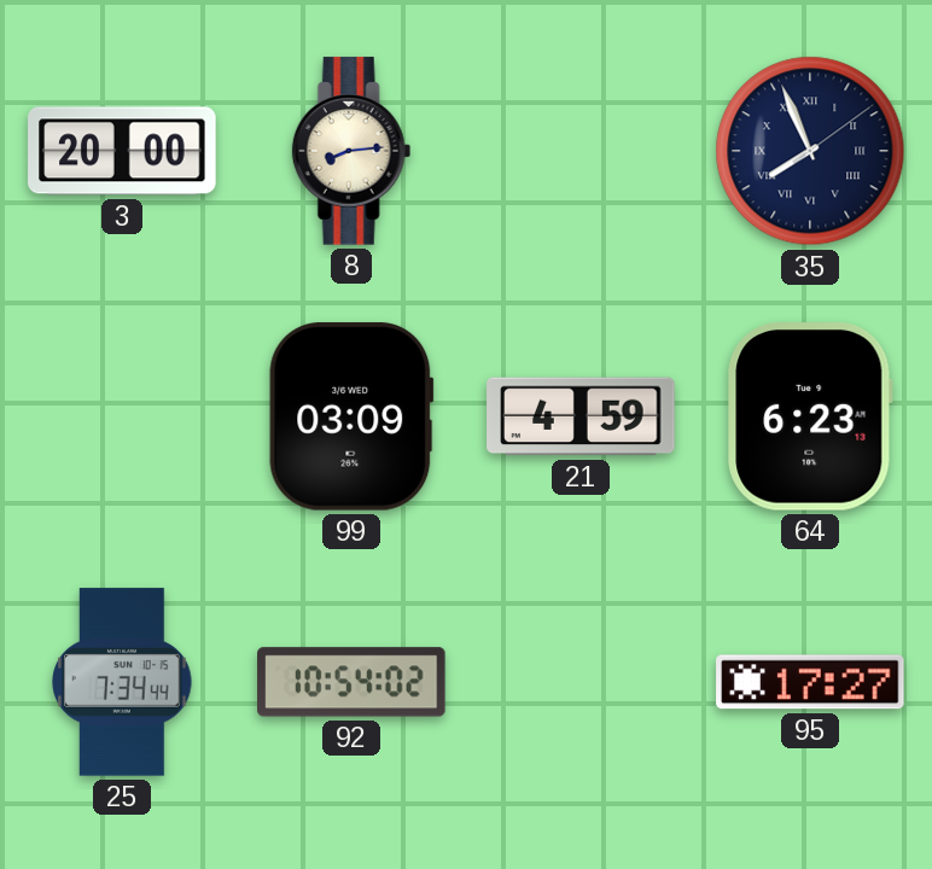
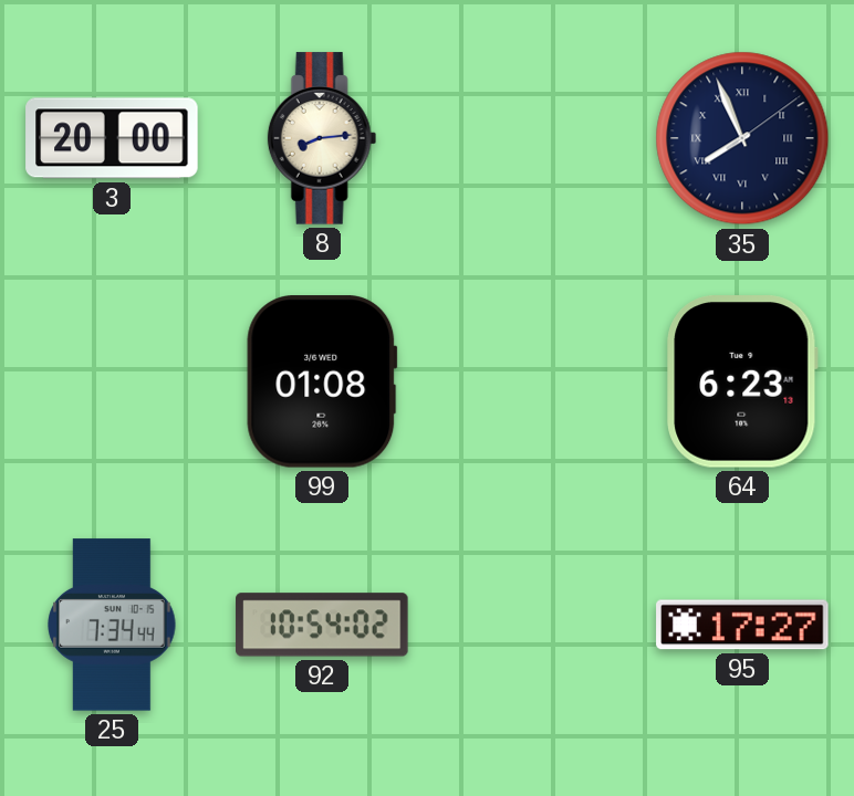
99: 03:09 -> 01:08
21: 4:59 -> none
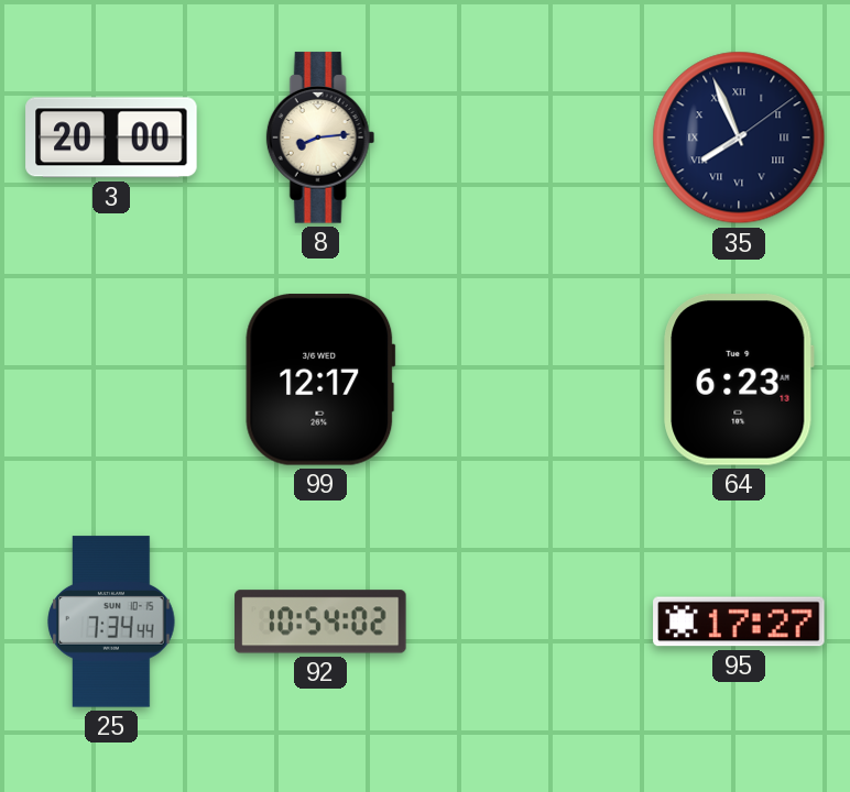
99: 01:08 -> 12:17
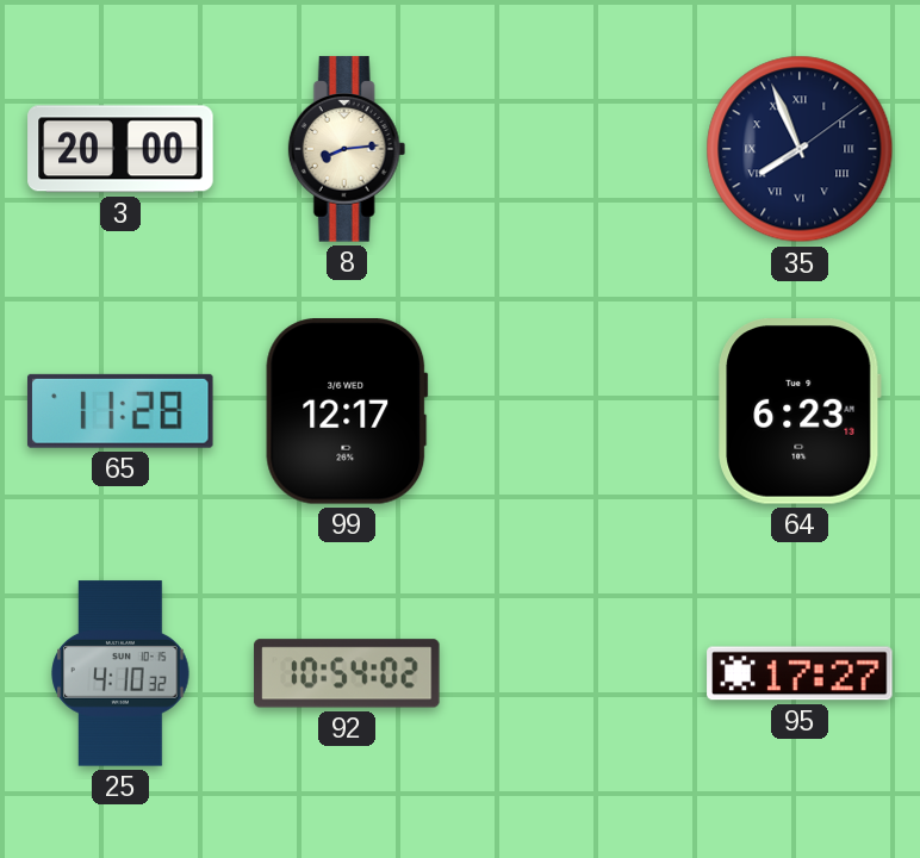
65: none -> 11:28
25: 7:34 -> 4:10
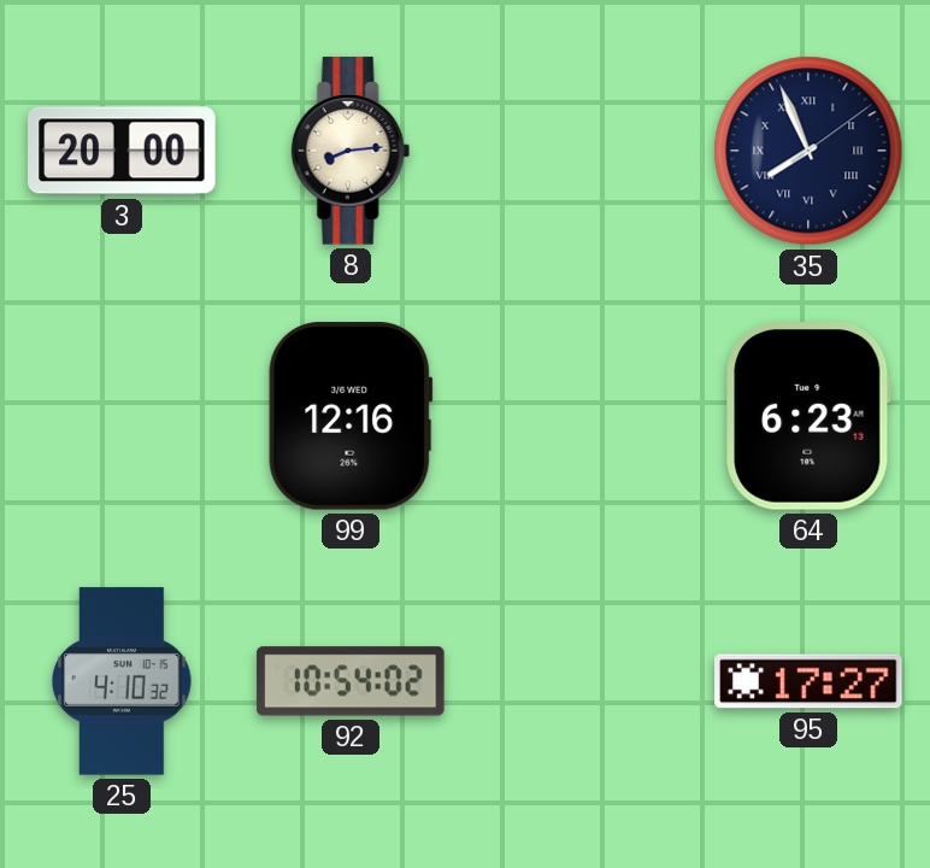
65: 11:28 -> none
99: 12:17 -> 12:16
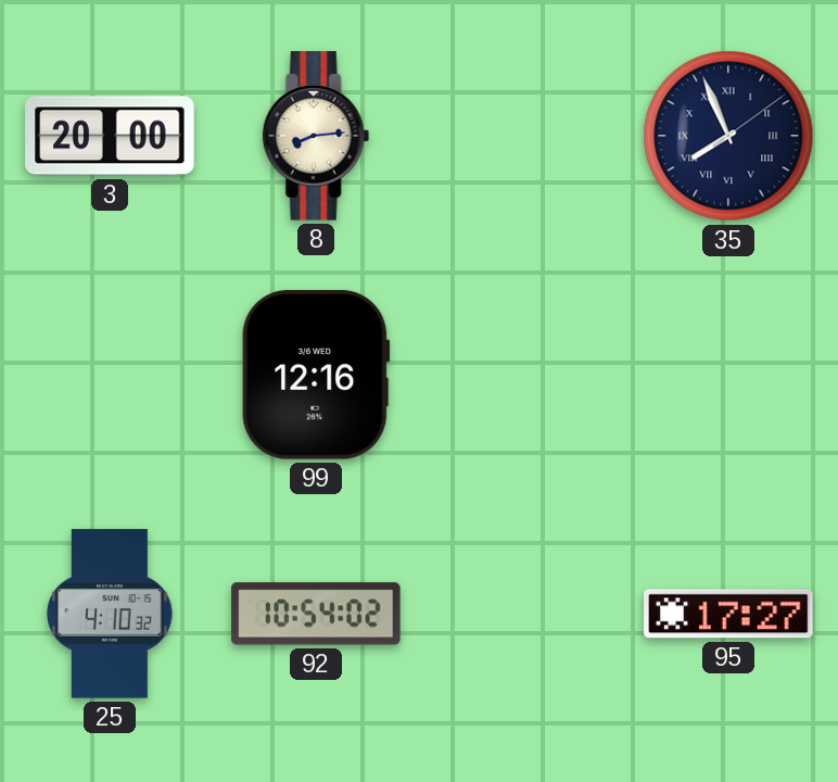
64: 6:23 -> none
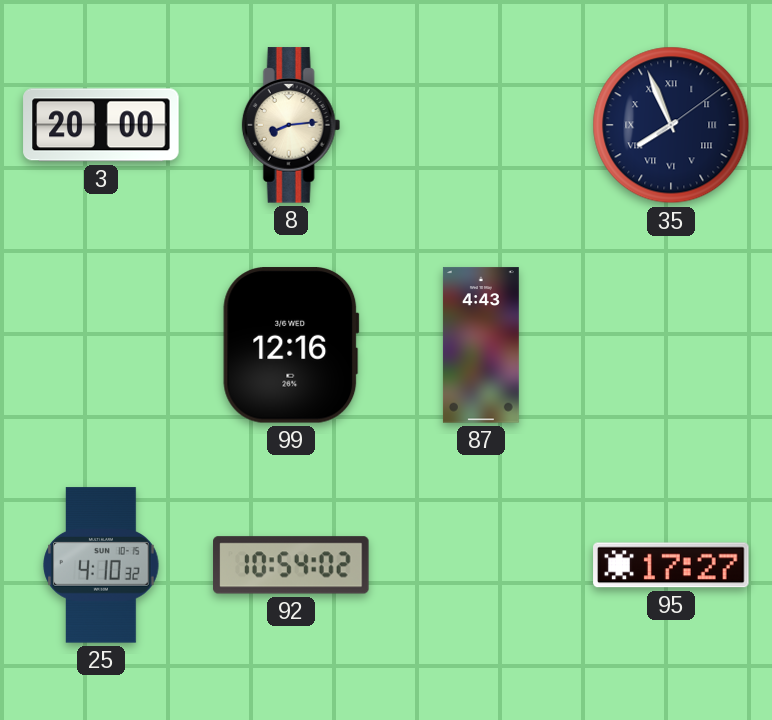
87: none -> 4:43
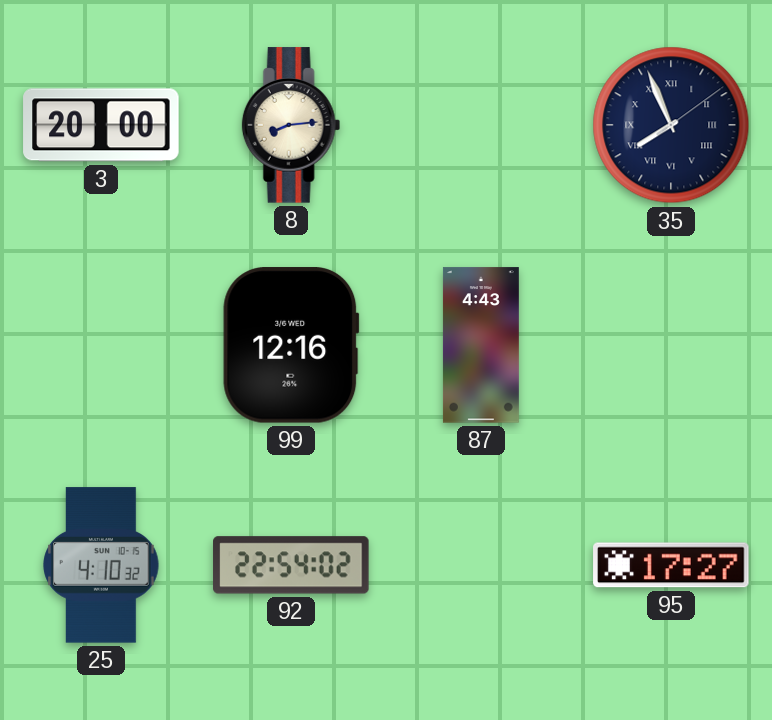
92: 10:54 -> 22:54
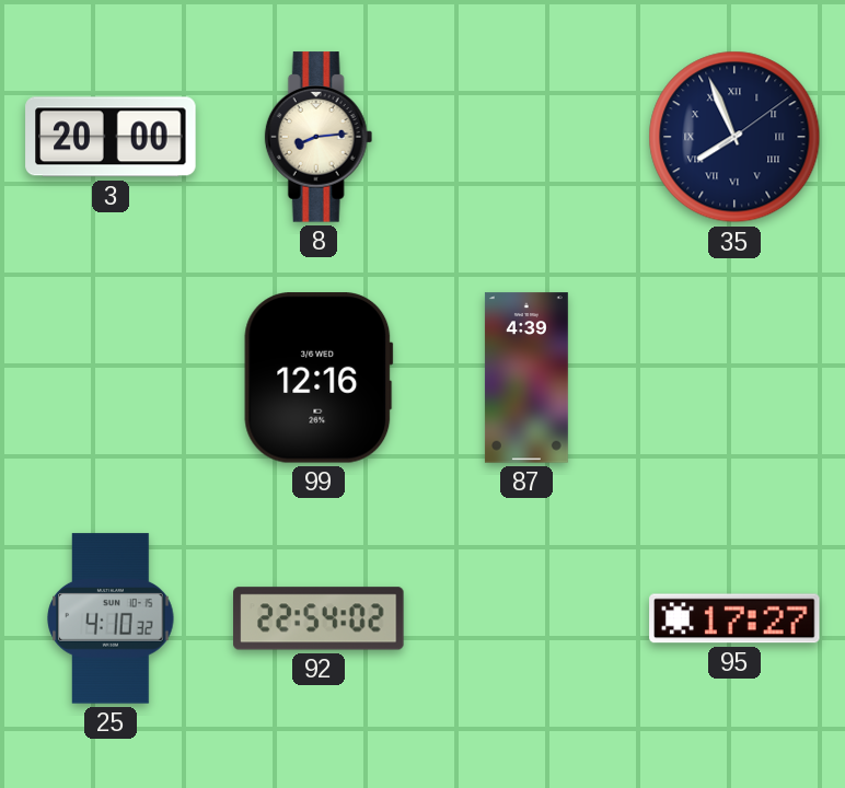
87: 4:43 -> 4:39
